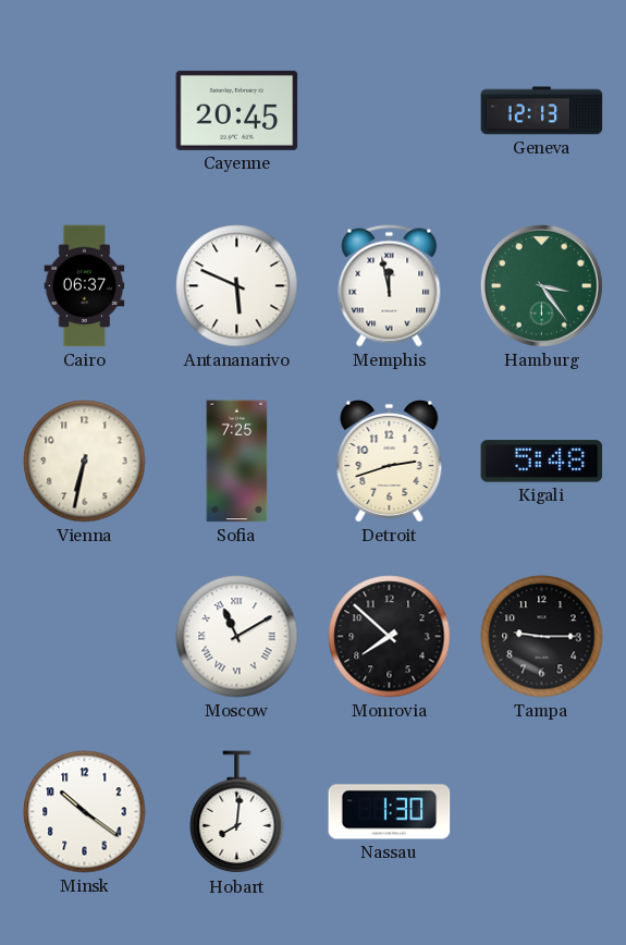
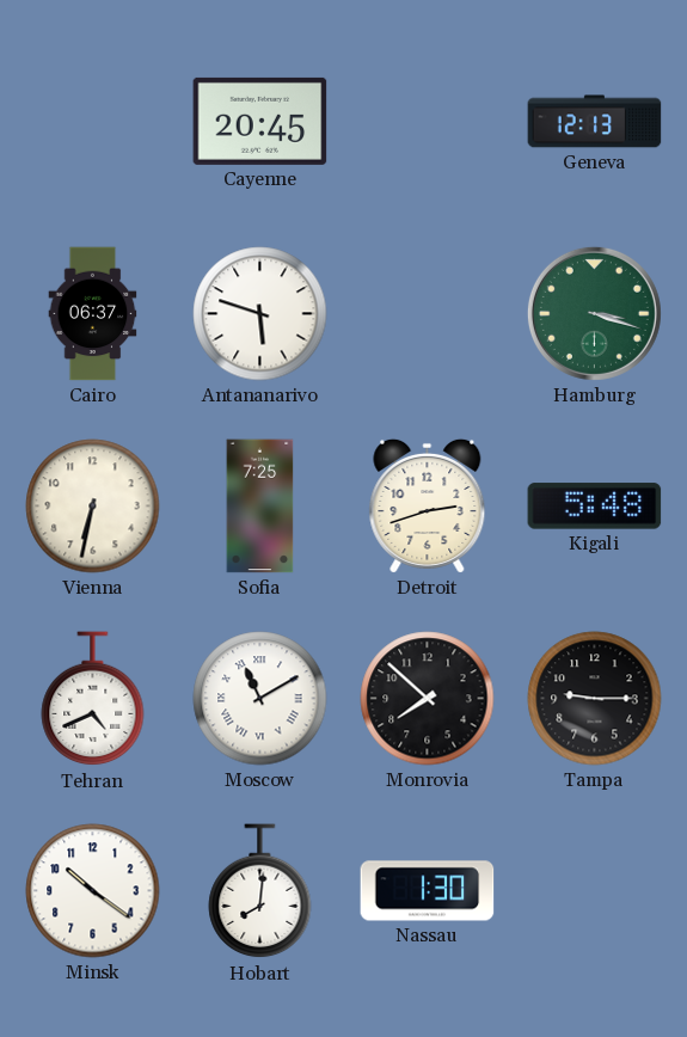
Antananarivo: 5:49 -> 5:48
Memphis: 11:58 -> none
Hamburg: 3:24 -> 3:18
Tehran: none -> 4:41
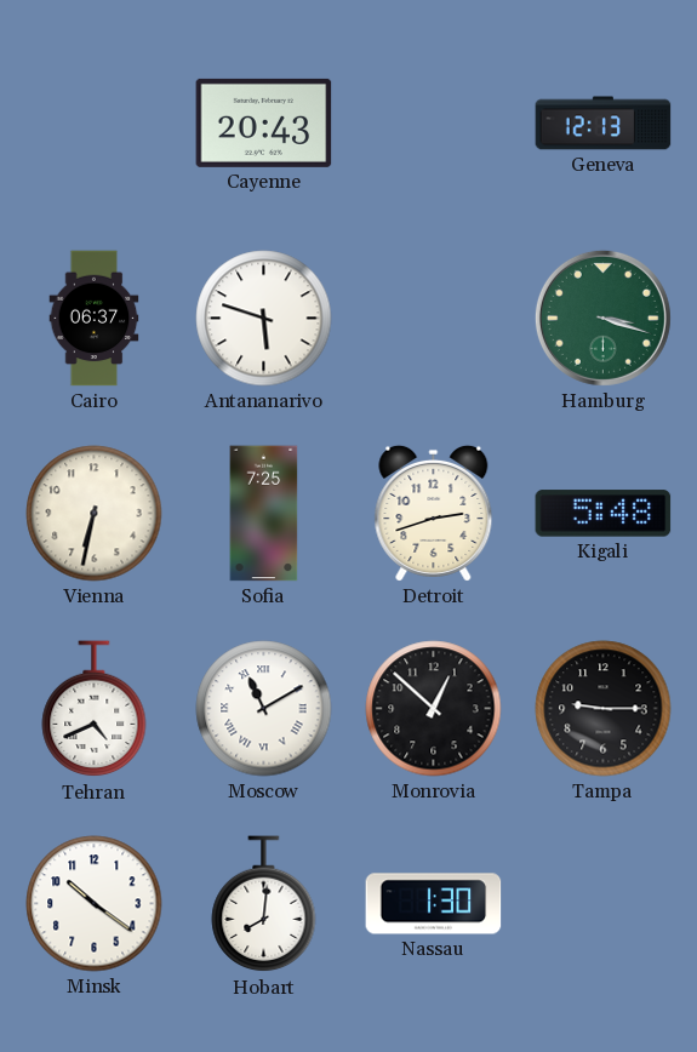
Cayenne: 20:45 -> 20:43
Monrovia: 7:52 -> 12:52
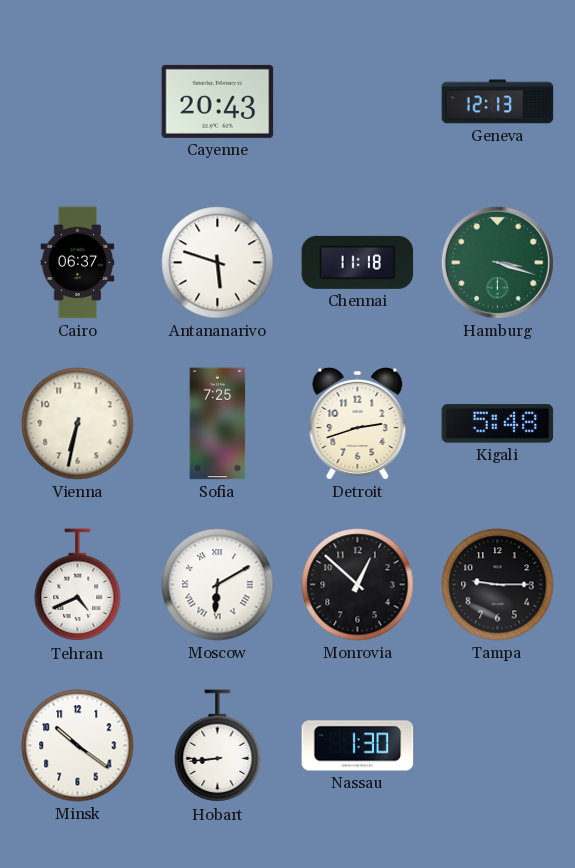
Chennai: none -> 11:18
Moscow: 11:10 -> 6:10
Hobart: 8:01 -> 8:44
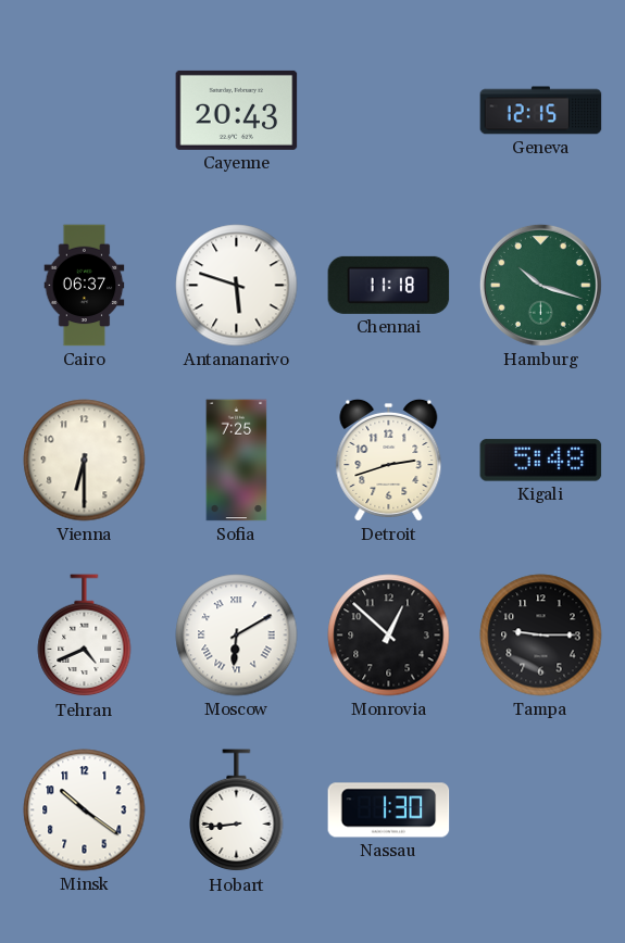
Geneva: 12:13 -> 12:15
Hamburg: 3:18 -> 10:18
Vienna: 6:32 -> 6:30
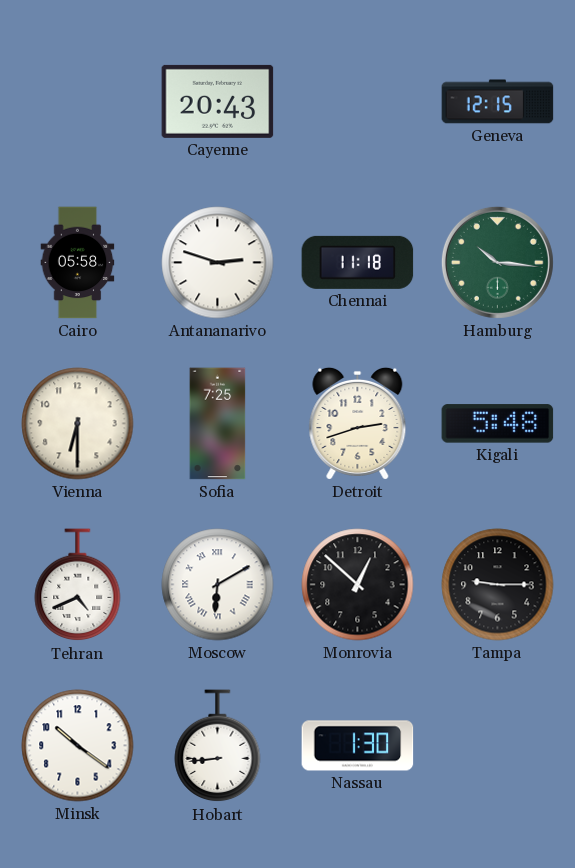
Cairo: 06:37 -> 05:58
Antananarivo: 5:48 -> 2:48
Hamburg: 10:18 -> 10:16
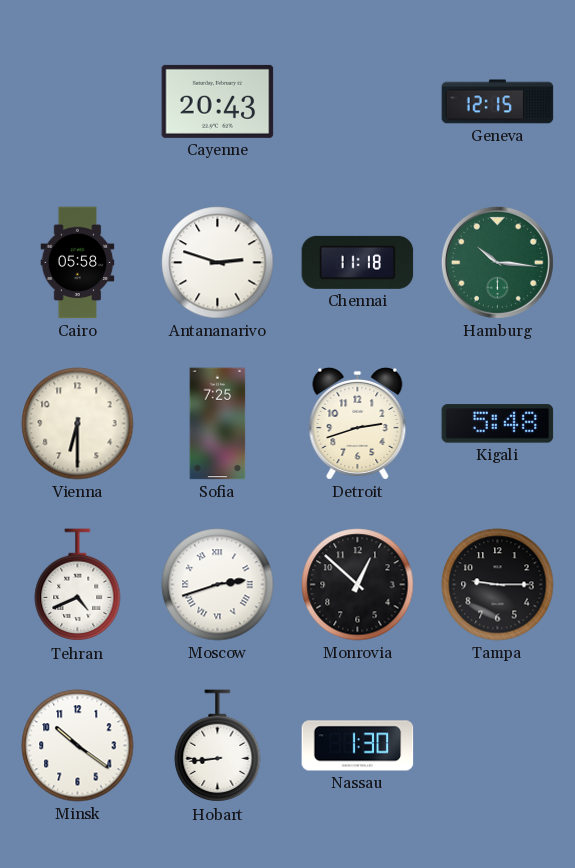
Moscow: 6:10 -> 2:42
